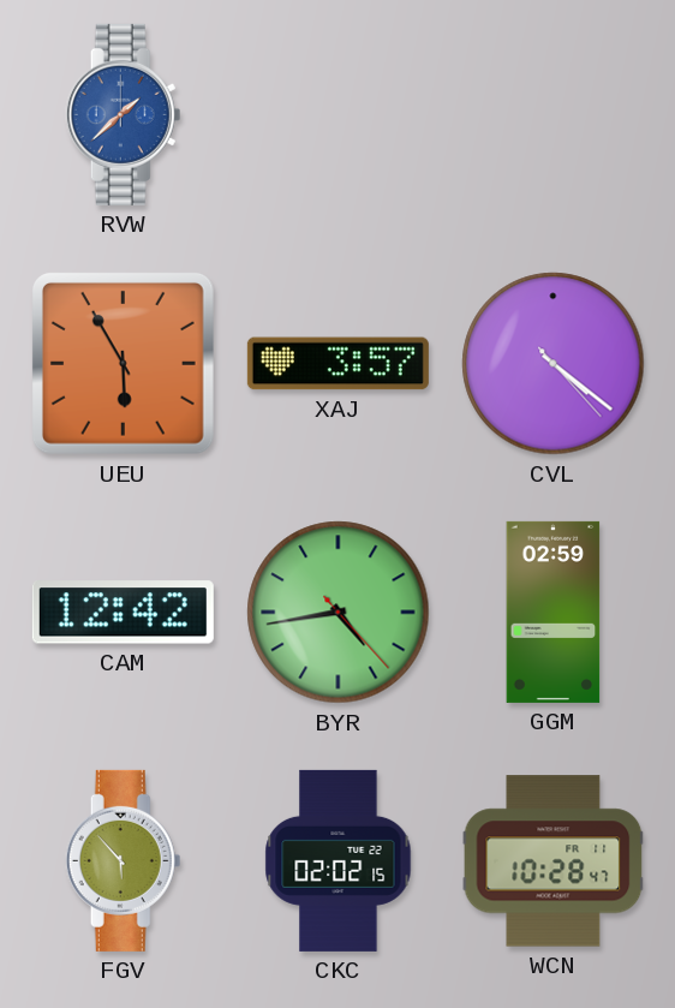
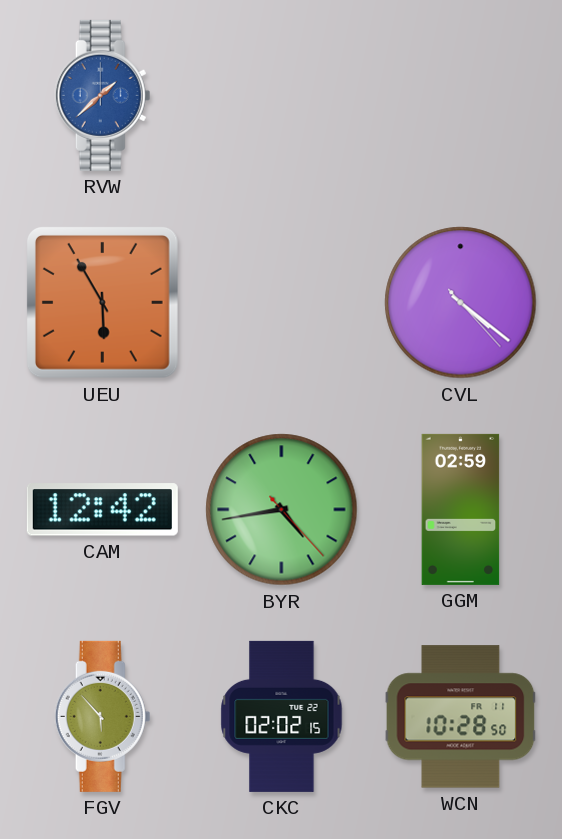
XAJ: 3:57 -> none
WCN: 10:28:47 -> 10:28:50
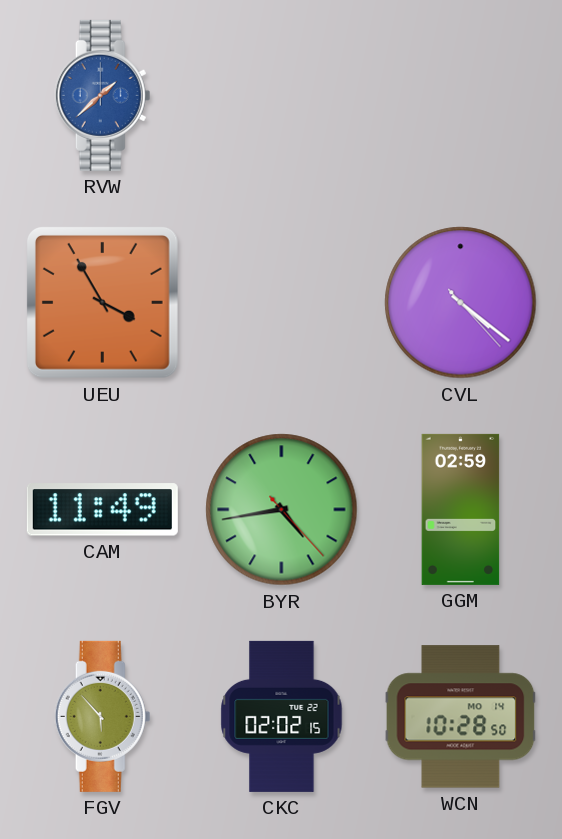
UEU: 5:55 -> 3:55
CAM: 12:42 -> 11:49
WCN date: FR 11 -> MO 14
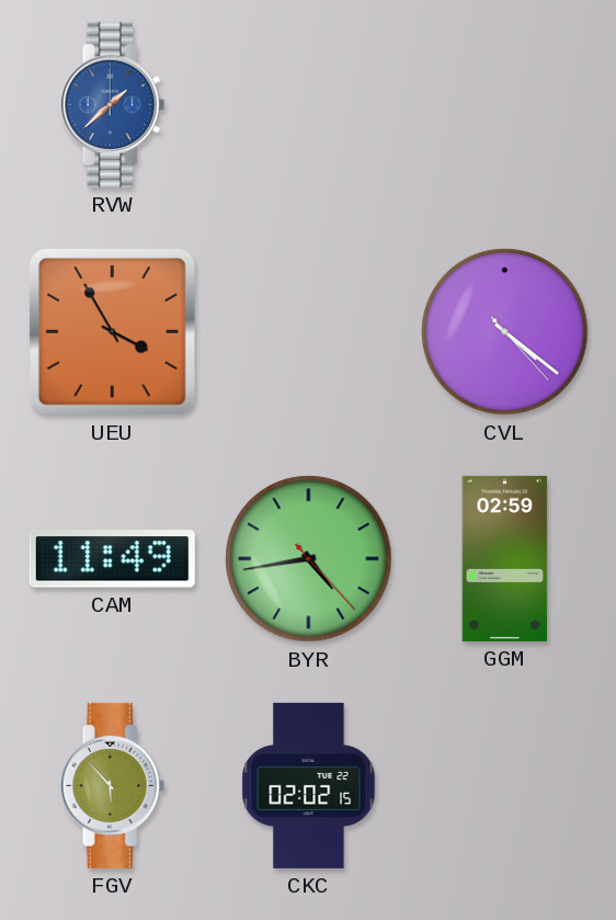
WCN: 10:28 -> none
